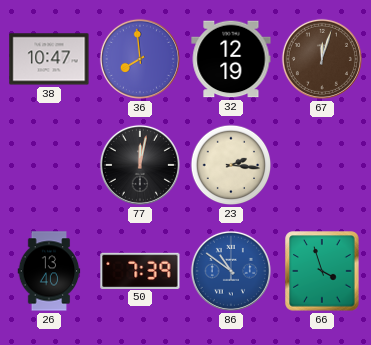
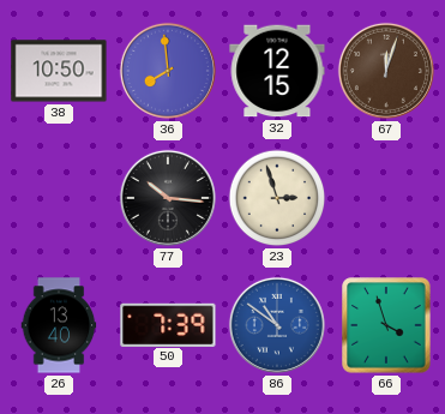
38: 10:47 -> 10:50
32: 12:19 -> 12:15
77: 12:02 -> 10:16
23: 2:16 -> 2:57
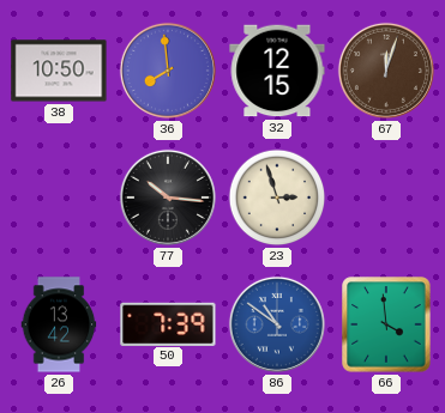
26: 13:40 -> 13:42
66: 3:57 -> 3:59
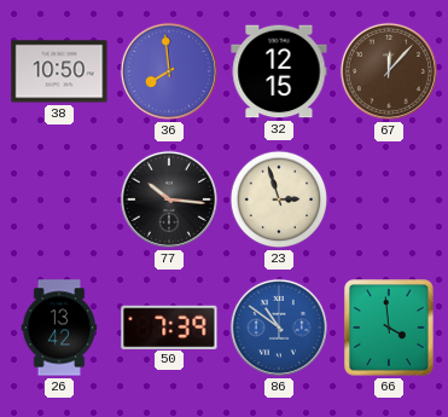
67: 12:03 -> 12:07
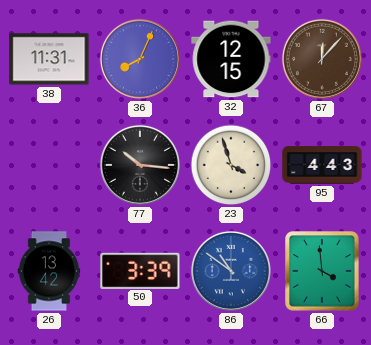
38: 10:50 -> 11:31
36: 7:59 -> 8:04
23: 2:57 -> 3:57
95: none -> 4:43
50: 7:39 -> 3:39
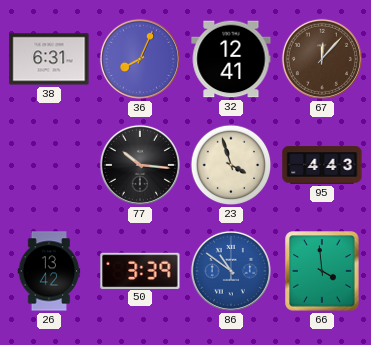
38: 11:31 -> 6:31
32: 12:15 -> 12:41
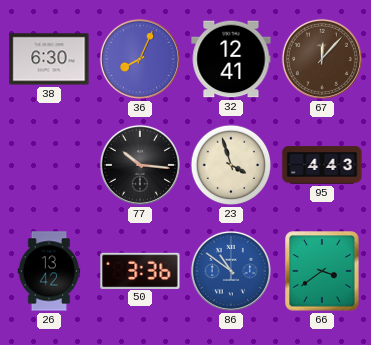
38: 6:31 -> 6:30
50: 3:39 -> 3:36
66: 3:59 -> 3:39
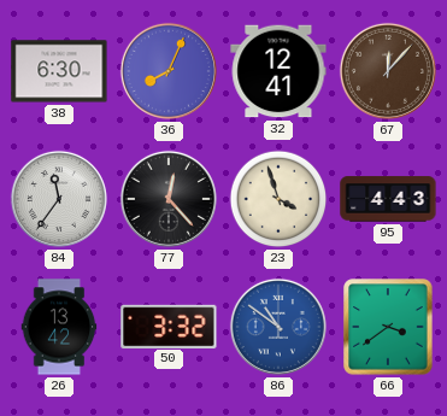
84: none -> 11:36
77: 10:16 -> 12:23
50: 3:36 -> 3:32
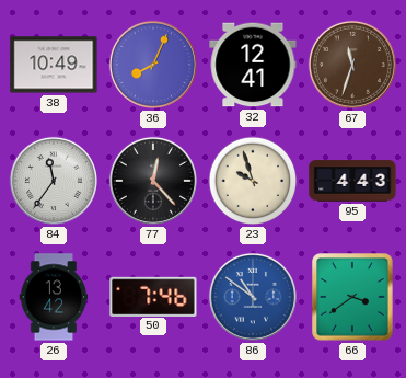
38: 6:30 -> 10:49
67: 12:07 -> 11:33
23: 3:57 -> 9:57
50: 3:32 -> 7:46
